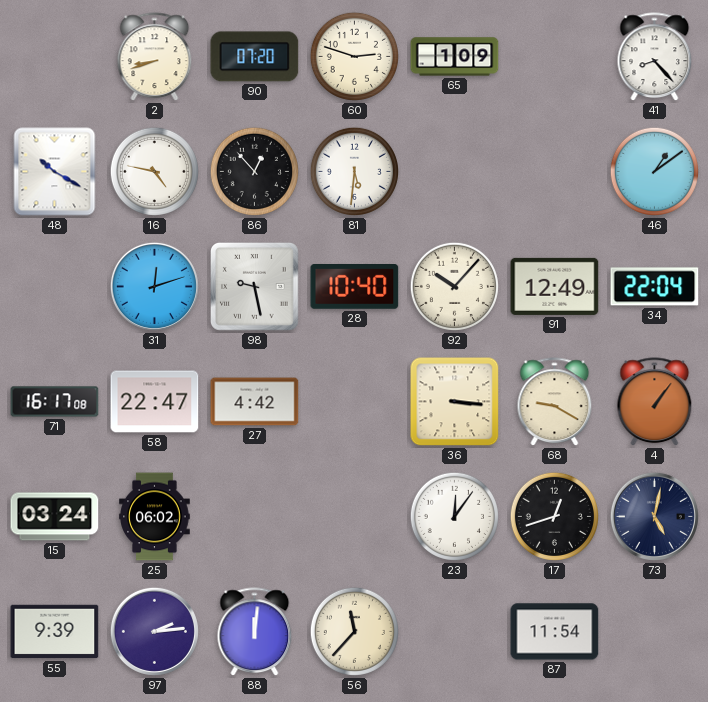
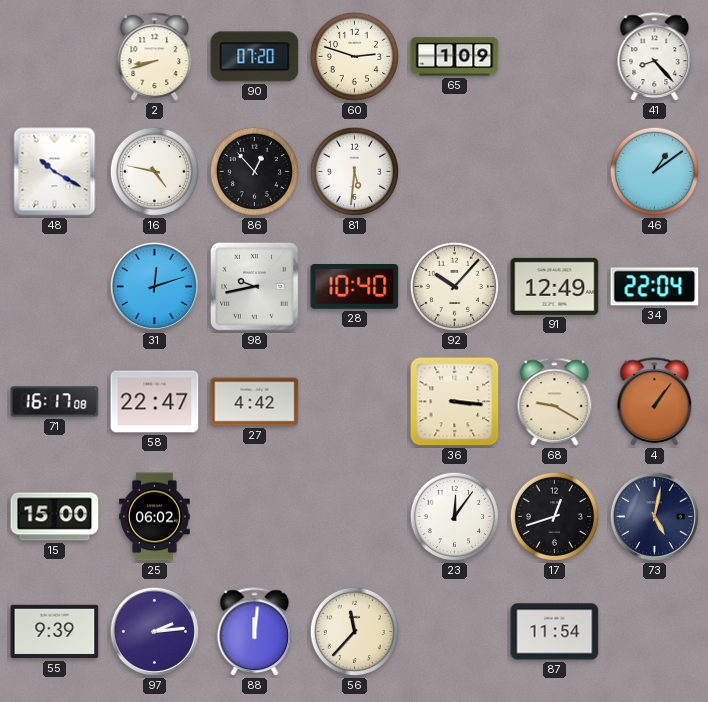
98: 9:28 -> 9:43
15: 03:24 -> 15:00
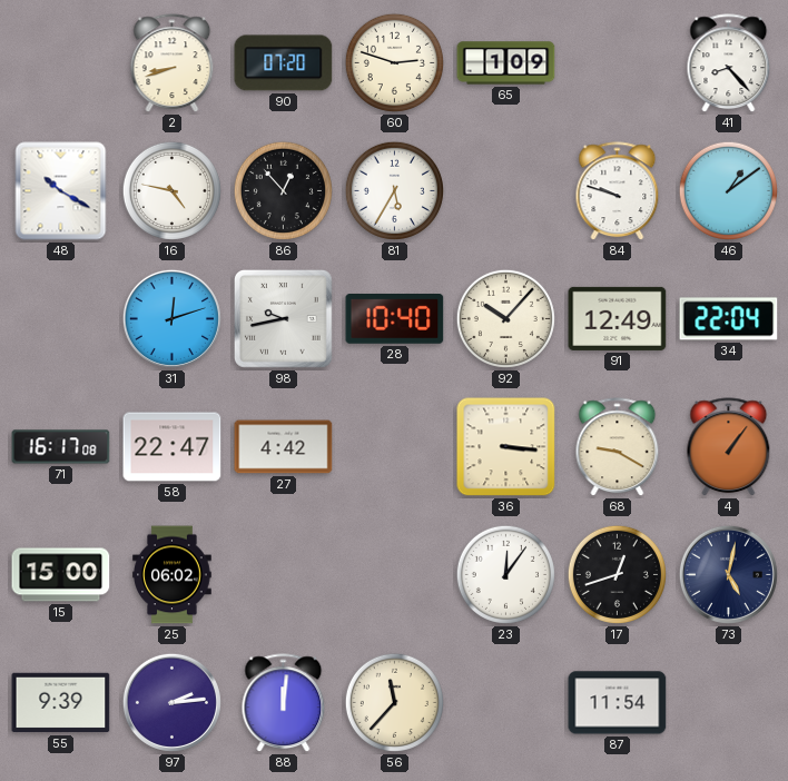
81: 5:31 -> 5:35
84: none -> 9:48
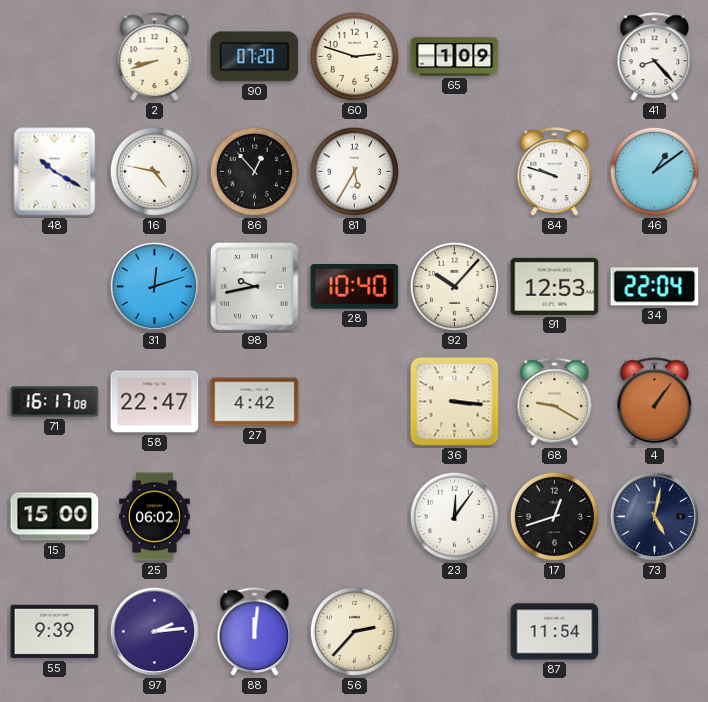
91: 12:49 -> 12:53
56: 11:37 -> 2:37
